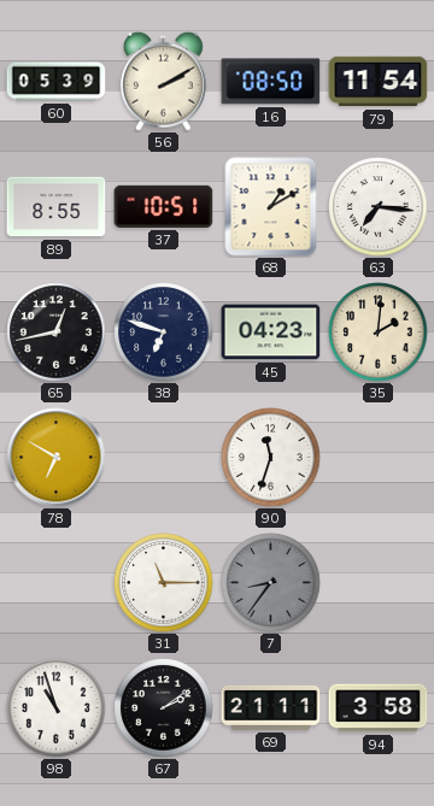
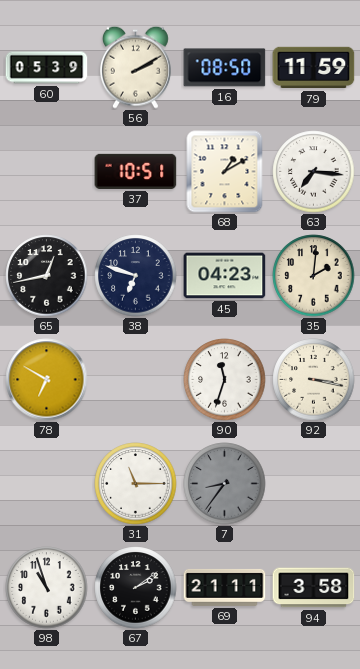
79: 11:54 -> 11:59
89: 8:55 -> none
92: none -> 3:17
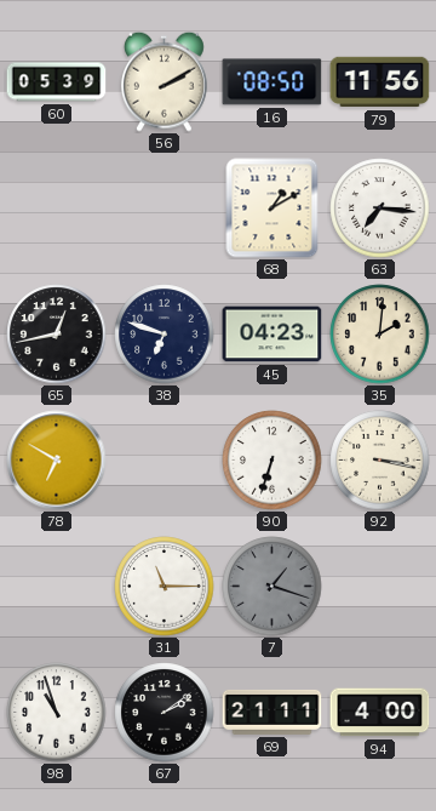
79: 11:59 -> 11:56
37: 10:51 -> none
90: 11:33 -> 6:33
7: 8:36 -> 1:18
94: 3:58 -> 4:00
